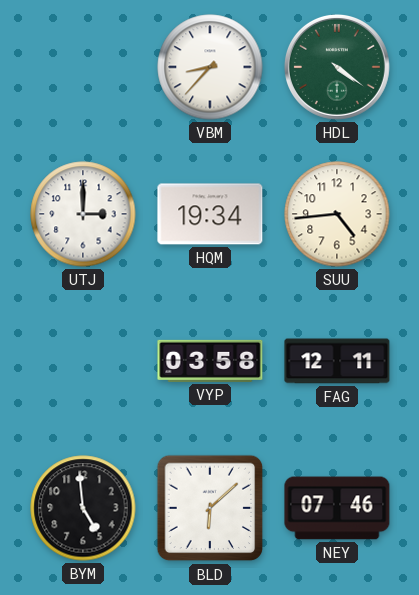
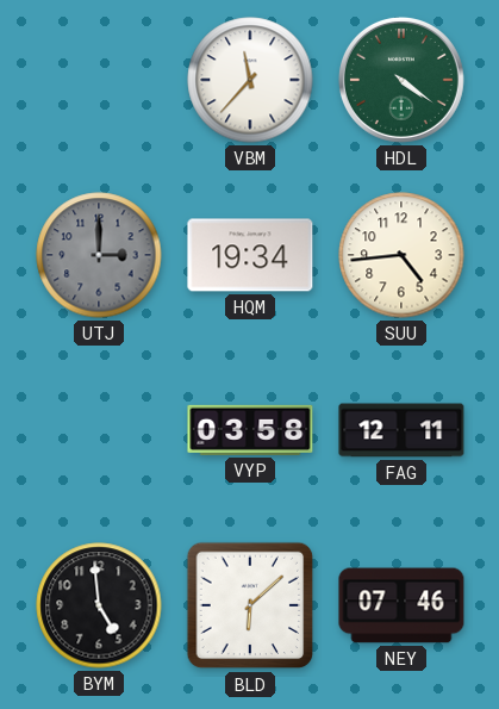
VBM: 8:37 -> 11:37
UTJ dial: white -> grey
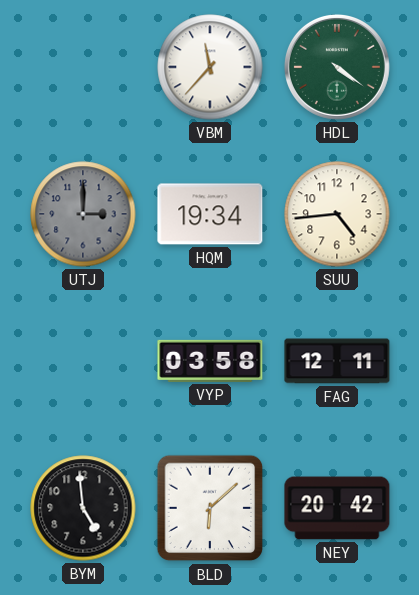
NEY: 07:46 -> 20:42
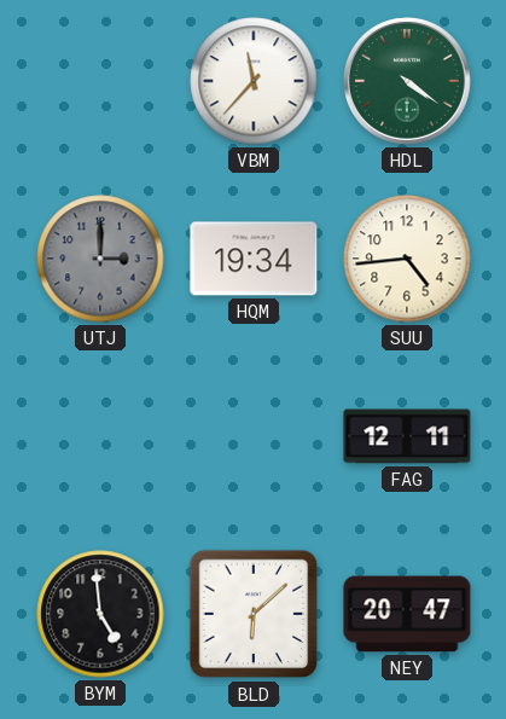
VYP: 03:58 -> none
NEY: 20:42 -> 20:47
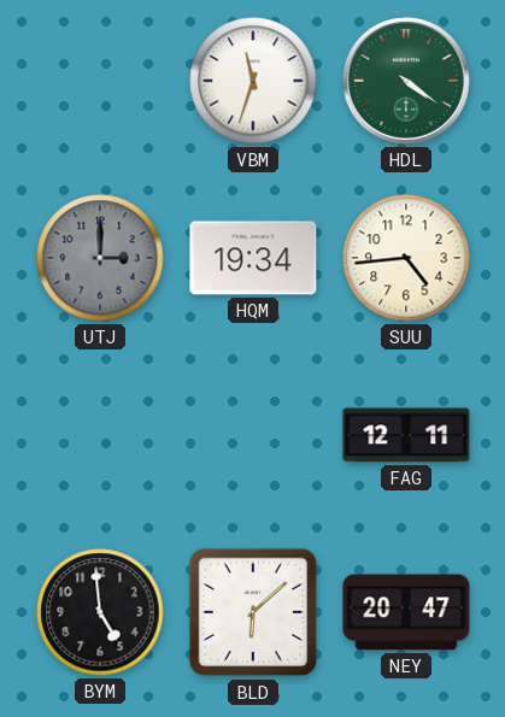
VBM: 11:37 -> 11:33
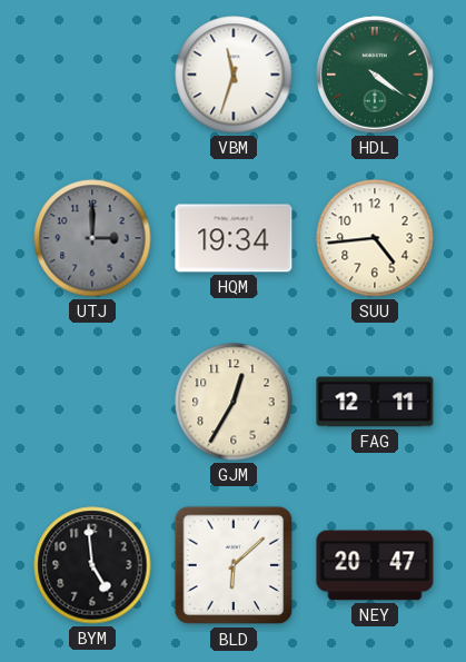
GJM: none -> 12:35
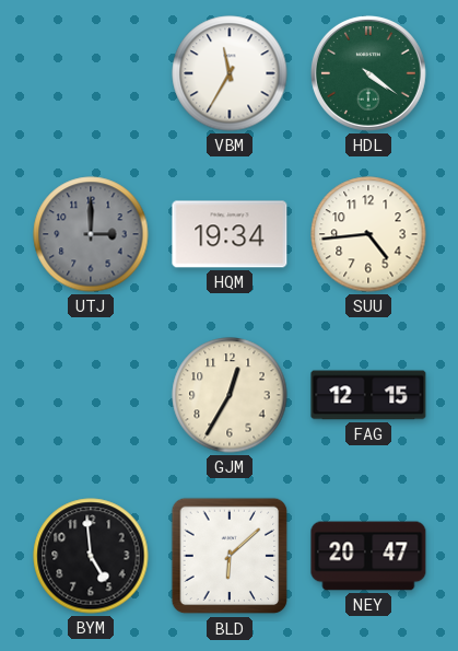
VBM: 11:33 -> 11:35
FAG: 12:11 -> 12:15
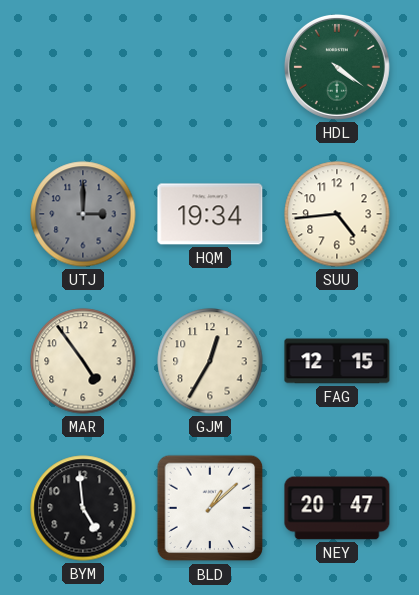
VBM: 11:35 -> none
MAR: none -> 4:54
BLD: 6:08 -> 1:08
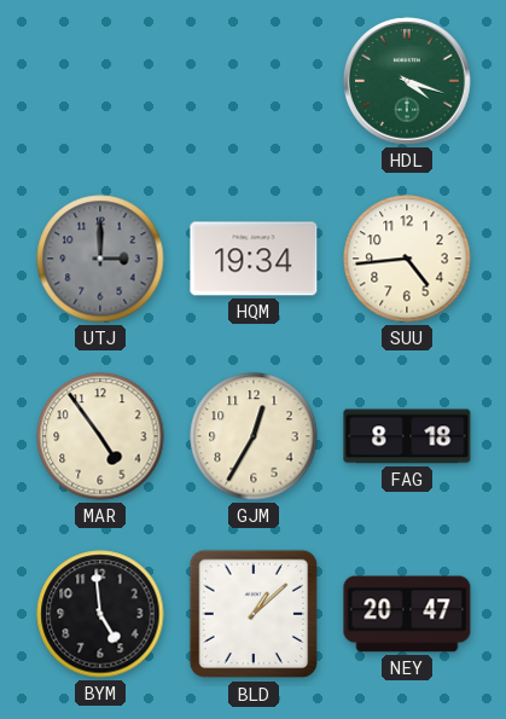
HDL: 4:21 -> 4:18
FAG: 12:15 -> 8:18
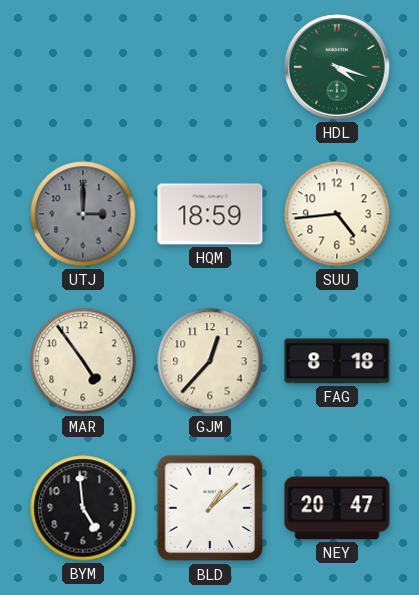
HQM: 19:34 -> 18:59
GJM: 12:35 -> 12:37
